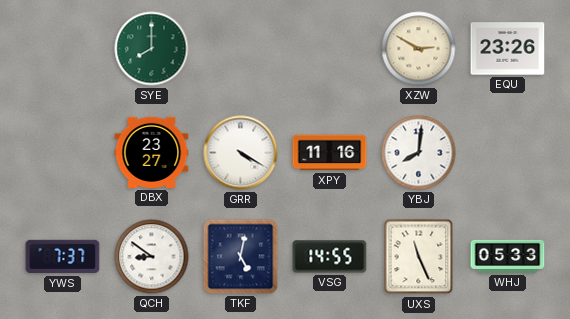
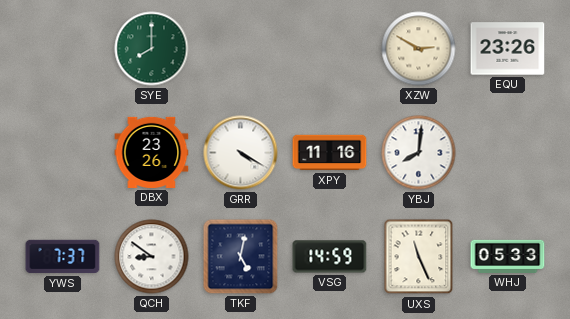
DBX: 23:27 -> 23:26
VSG: 14:55 -> 14:59
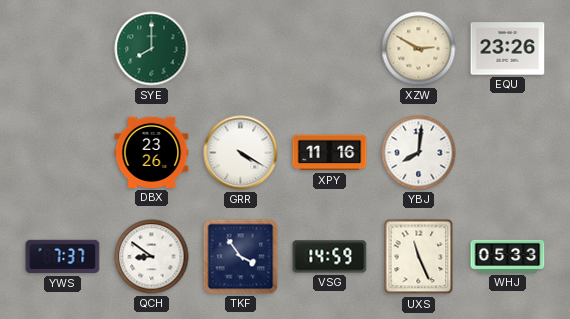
TKF: 5:02 -> 3:54
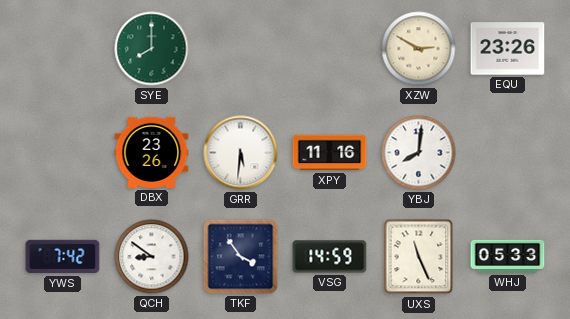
GRR: 4:20 -> 5:31
YWS: 7:37 -> 7:42
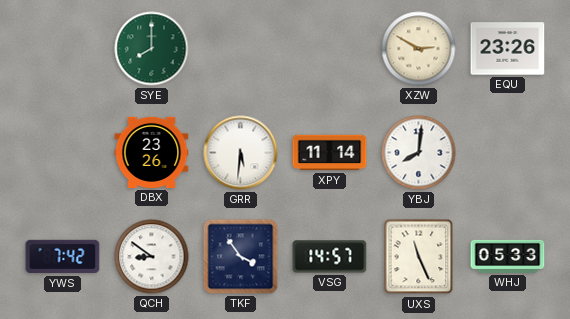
XPY: 11:16 -> 11:14
VSG: 14:59 -> 14:57
